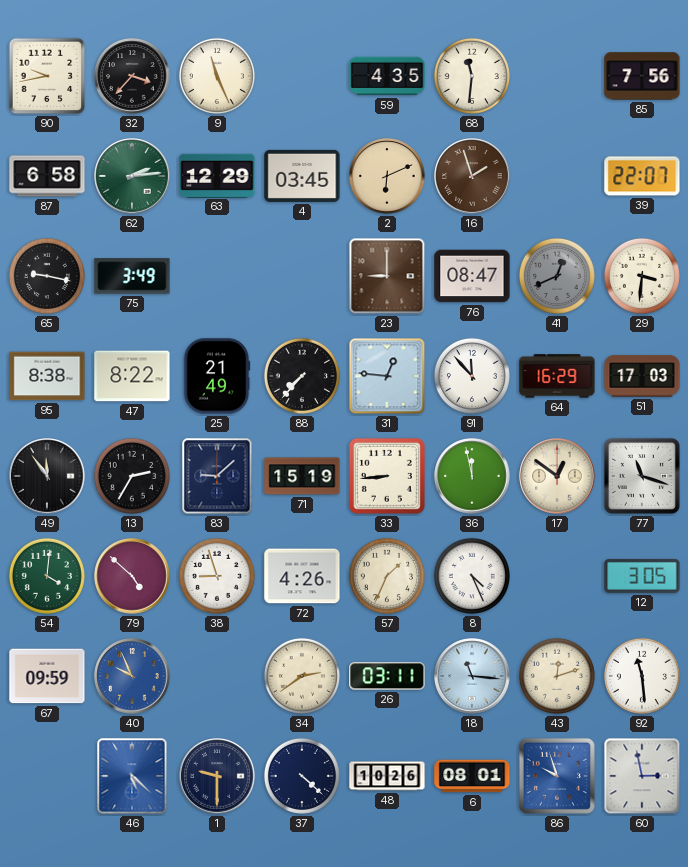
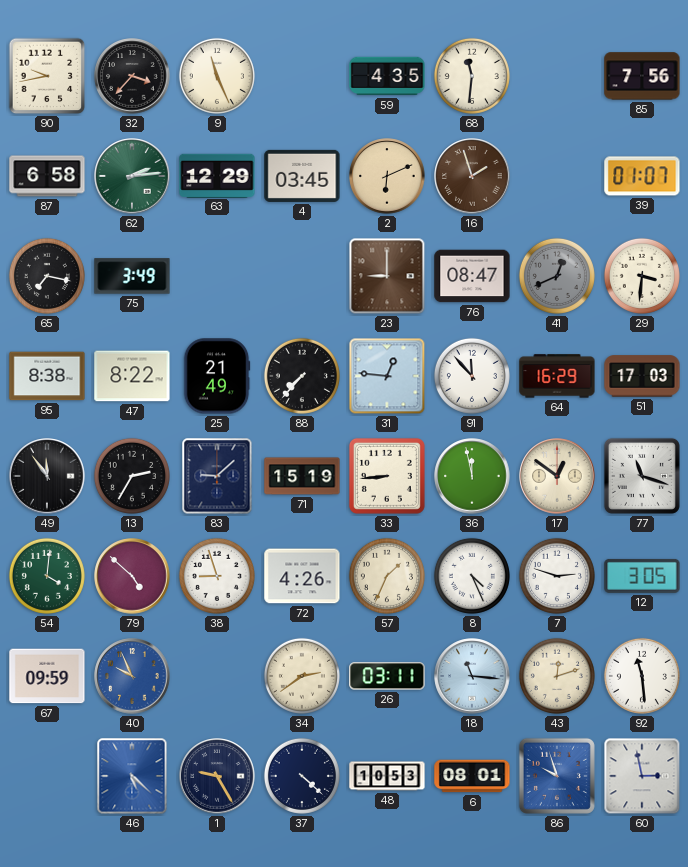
39: 22:07 -> 01:07
65: 9:17 -> 7:17
7: none -> 2:48
1: 9:30 -> 9:25
48: 10:26 -> 10:53
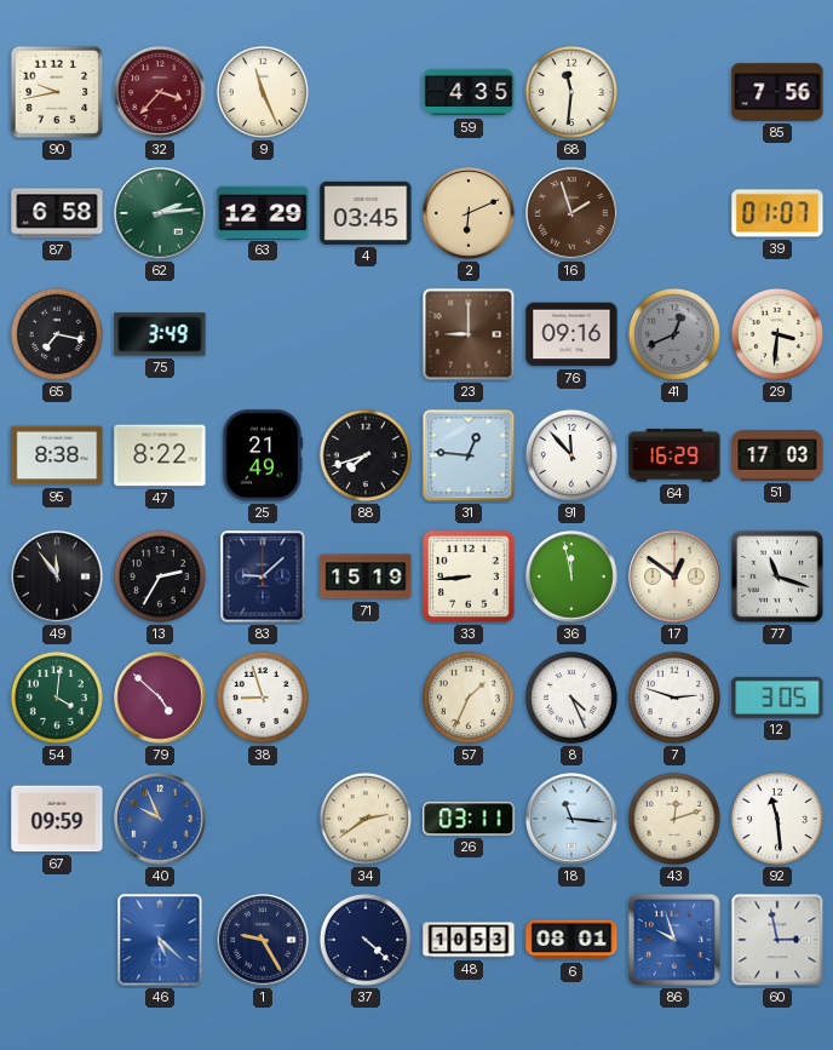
32 dial: black -> burgundy
76: 08:47 -> 09:16
88: 7:37 -> 7:42
72: 4:26 -> none
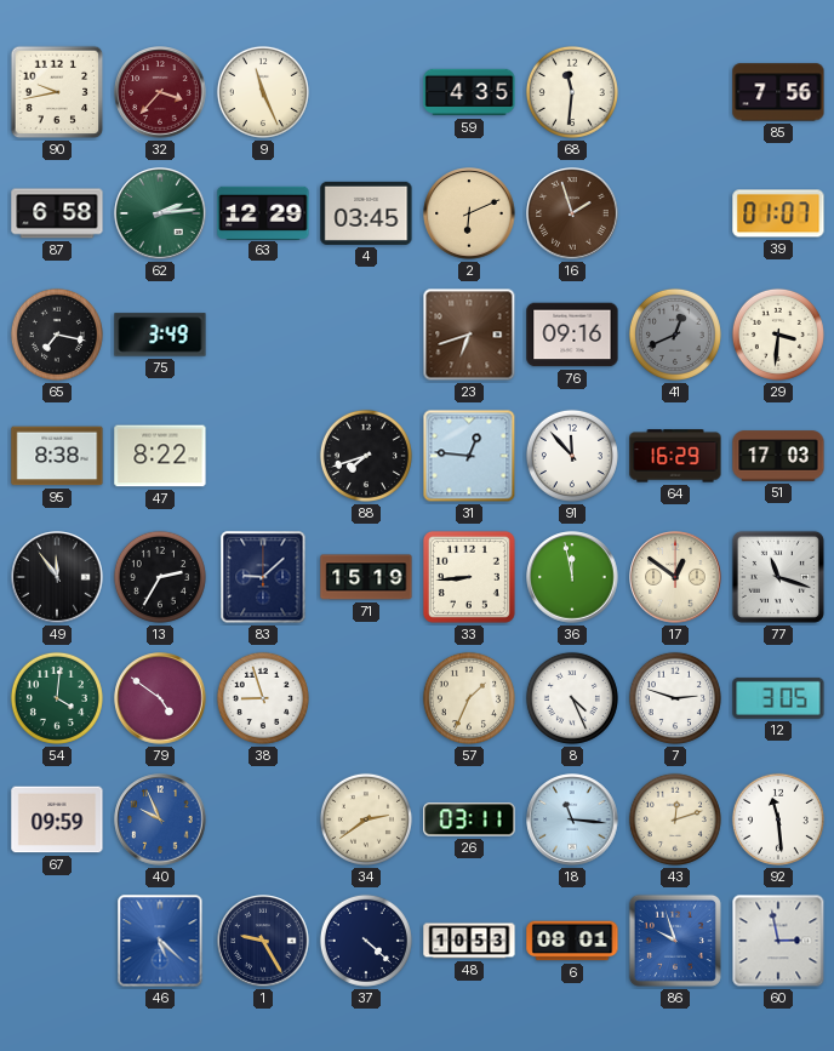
23: 9:00 -> 6:42
25: 21:49 -> none
79: 4:52 -> 4:51
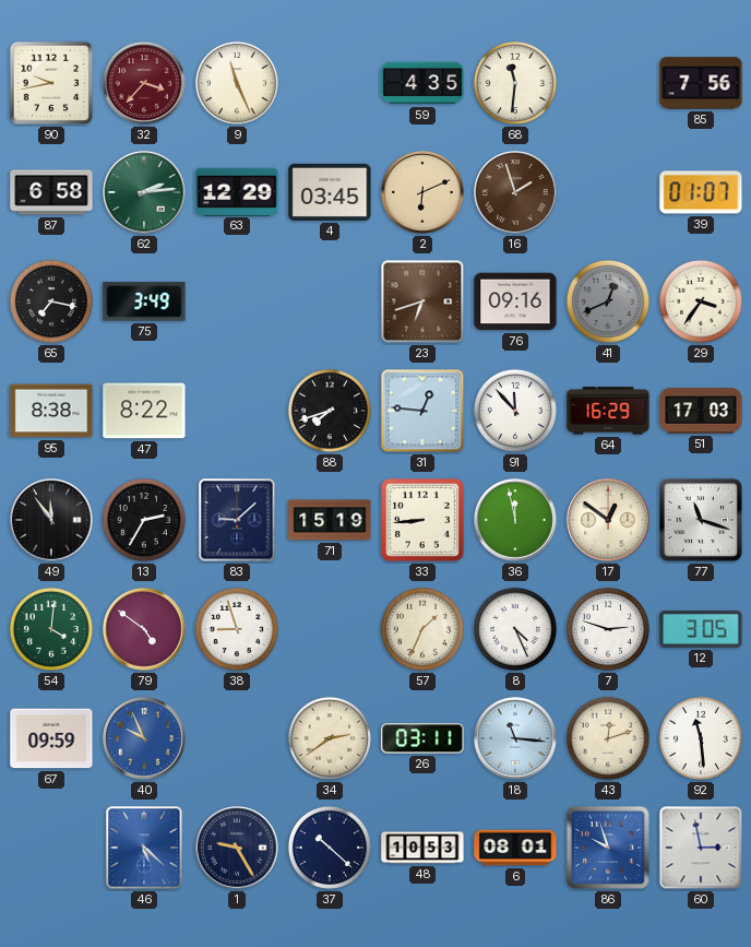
29: 3:31 -> 3:36
37: 4:22 -> 10:22
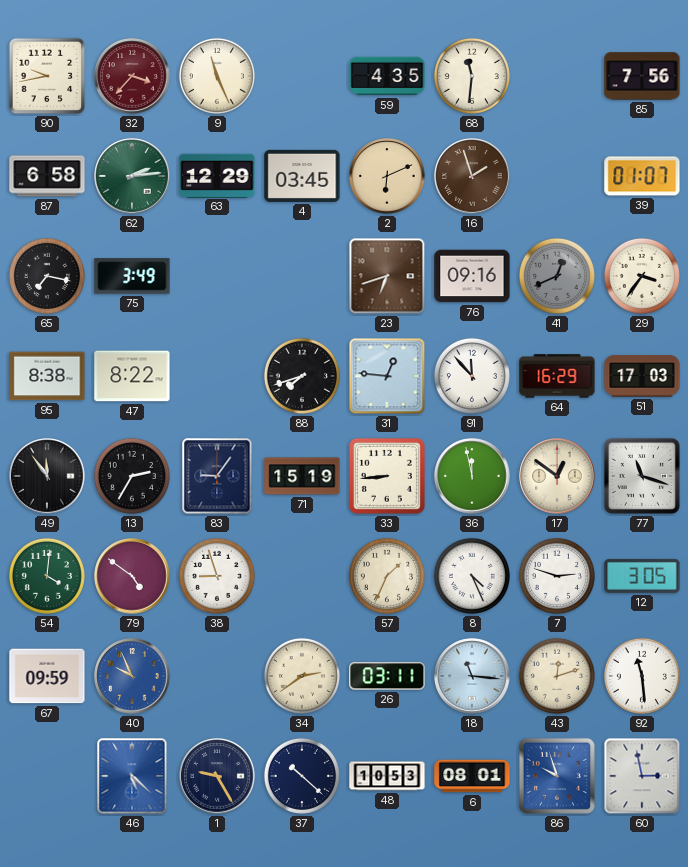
83: 9:08 -> 9:06
